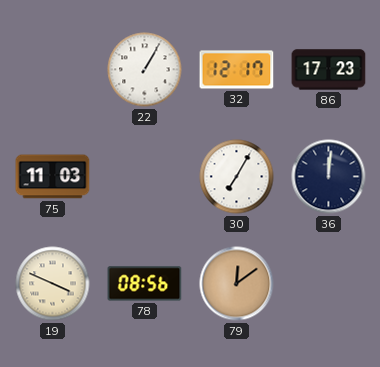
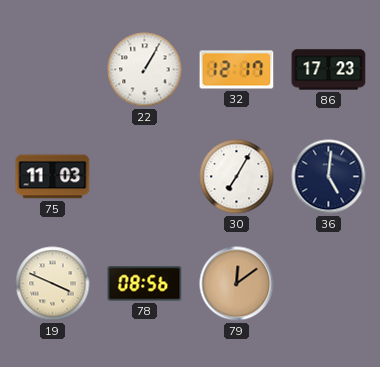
36: 12:01 -> 5:01
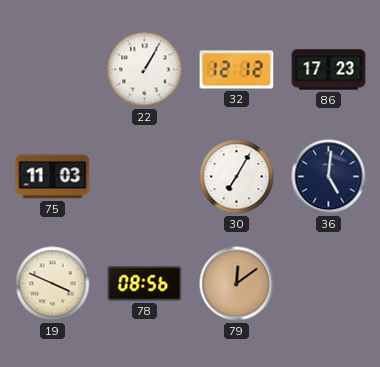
32: 12:17 -> 12:12
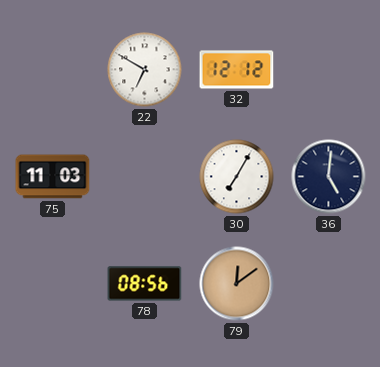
22: 1:05 -> 6:50
86: 17:23 -> none
19: 3:49 -> none
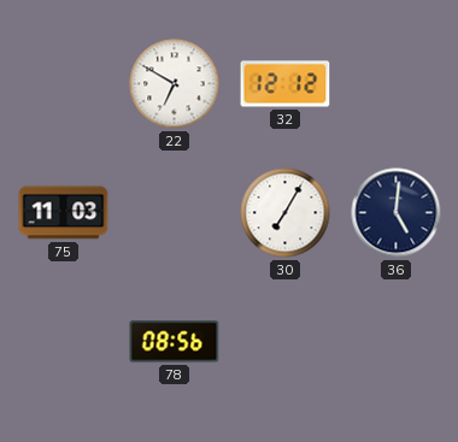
79: 12:09 -> none
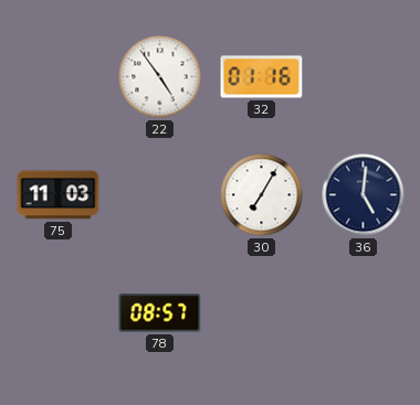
22: 6:50 -> 4:54
32: 12:12 -> 01:16
78: 08:56 -> 08:57
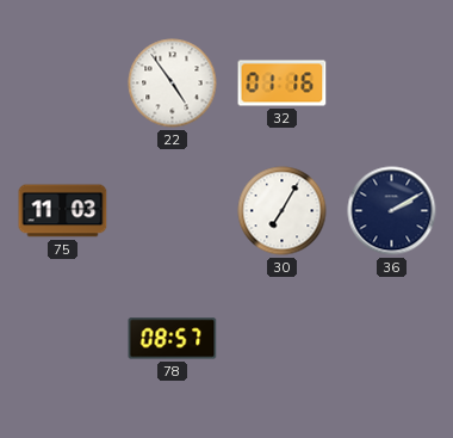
36: 5:01 -> 2:10
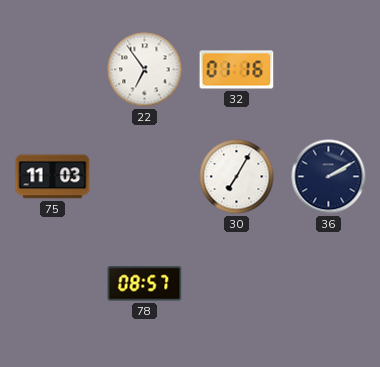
22: 4:54 -> 6:54
